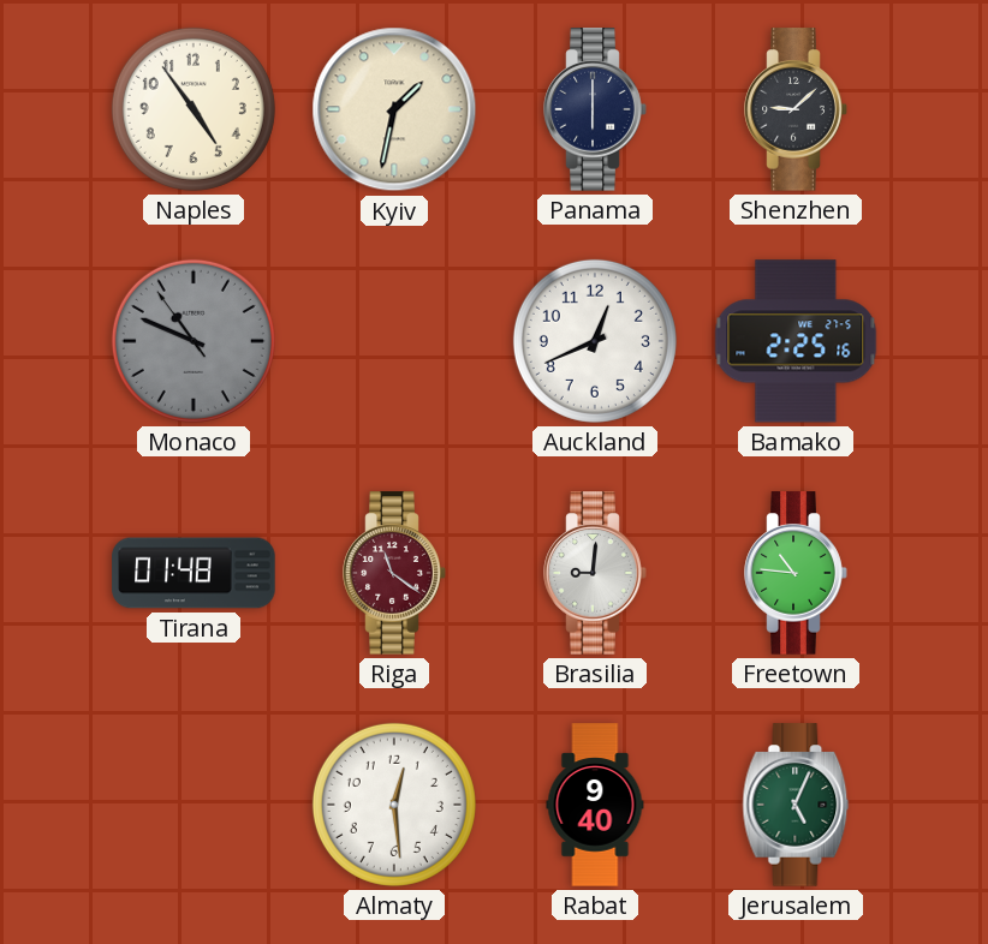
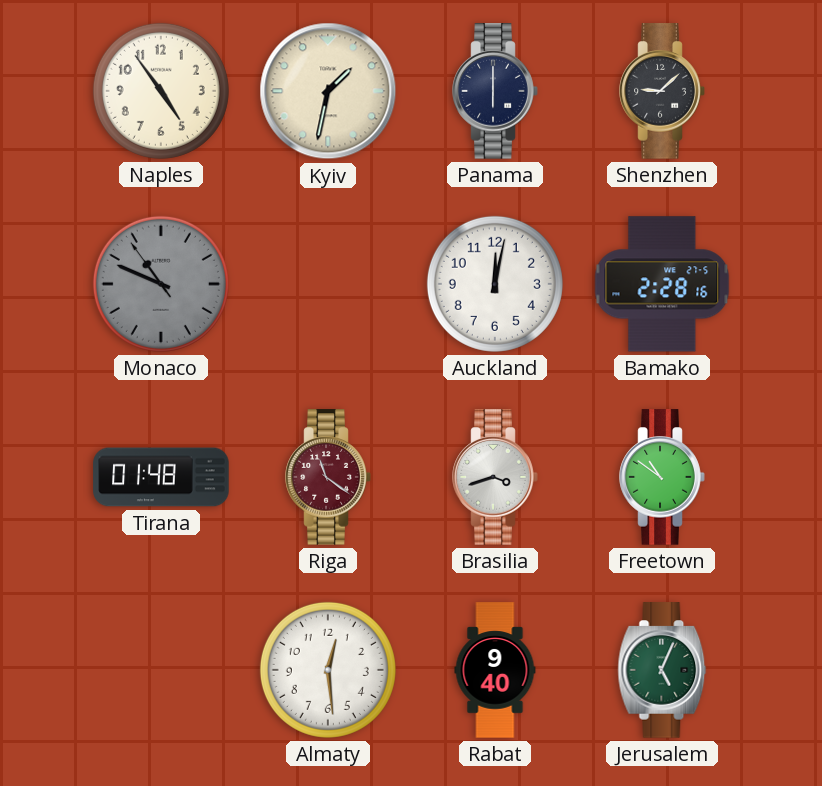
Auckland: 12:41 -> 12:02
Bamako: 2:25 -> 2:28
Brasilia: 9:01 -> 3:42
Freetown: 10:46 -> 10:51
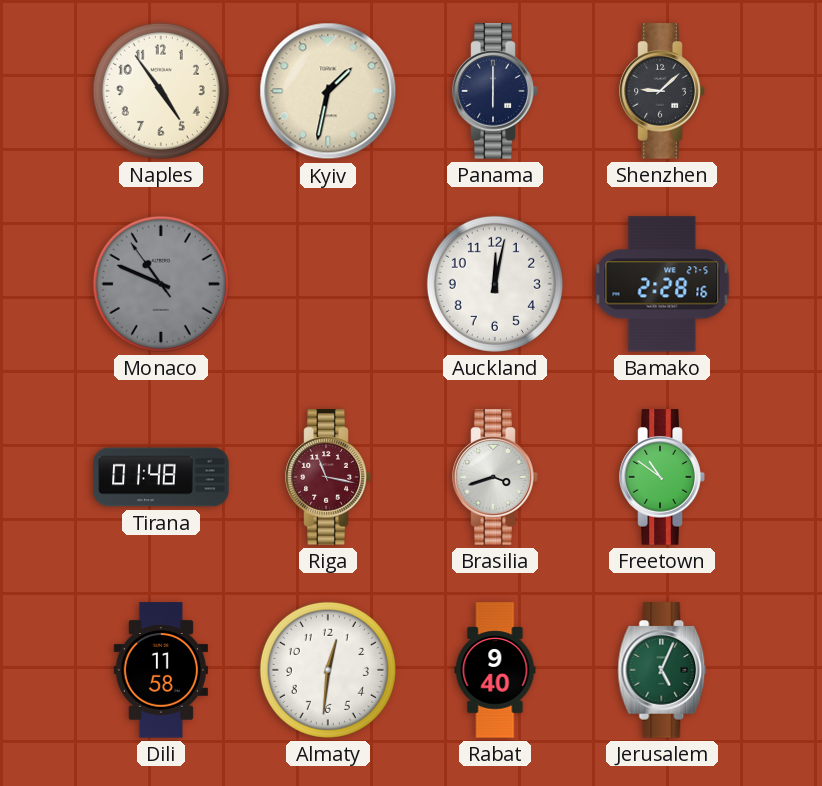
Riga: 11:21 -> 11:17
Dili: none -> 11:58
Almaty: 12:29 -> 12:31
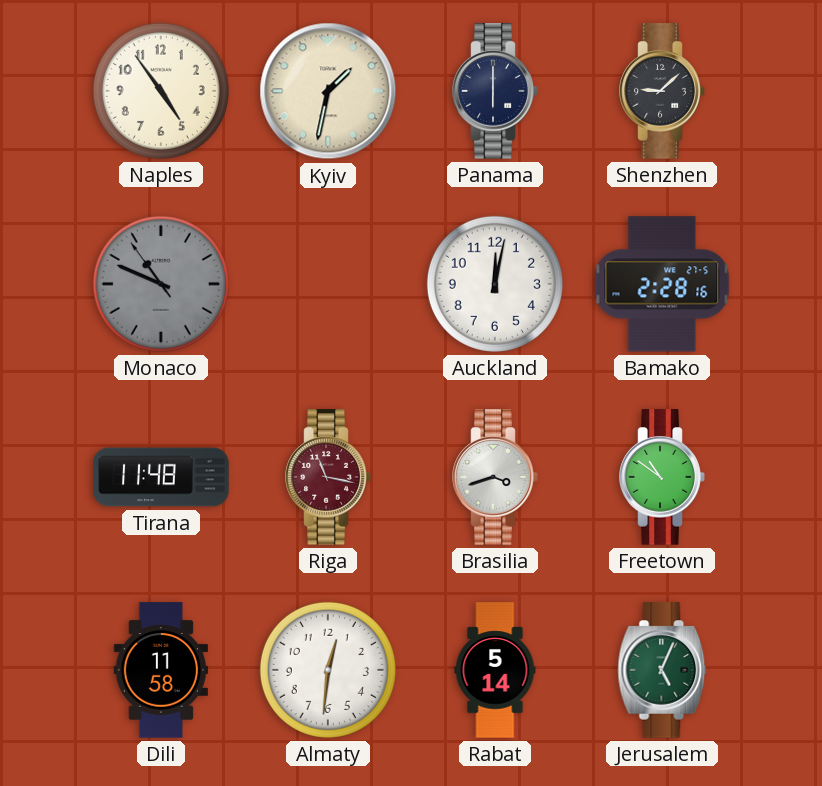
Tirana: 01:48 -> 11:48
Rabat: 9:40 -> 5:14
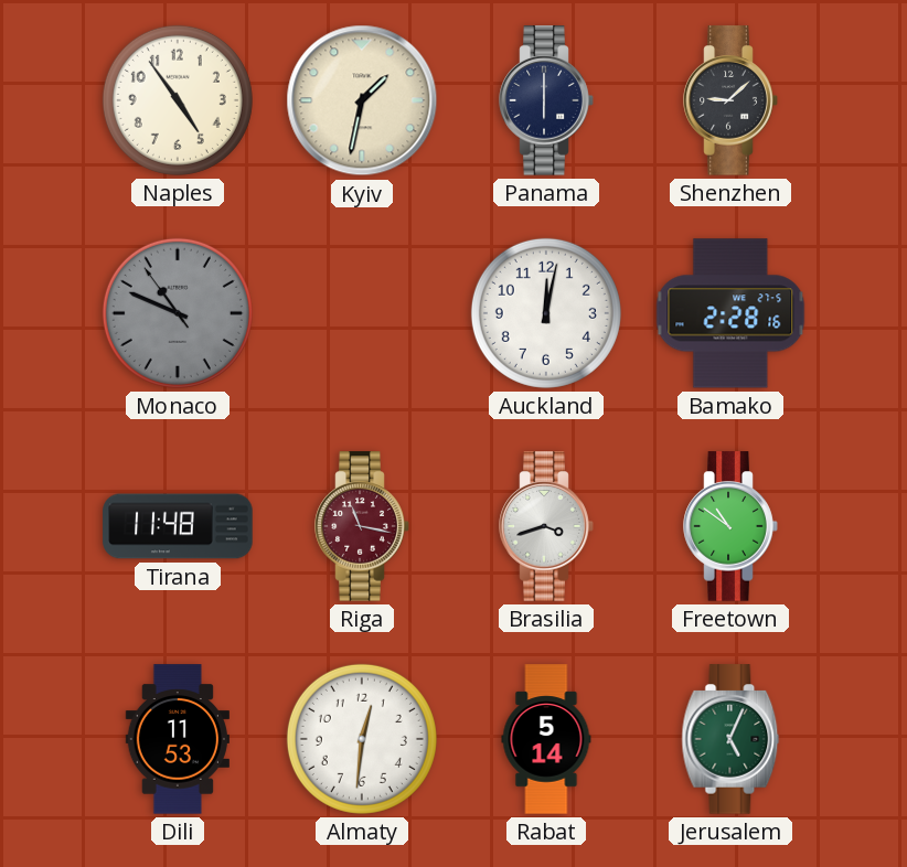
Dili: 11:58 -> 11:53
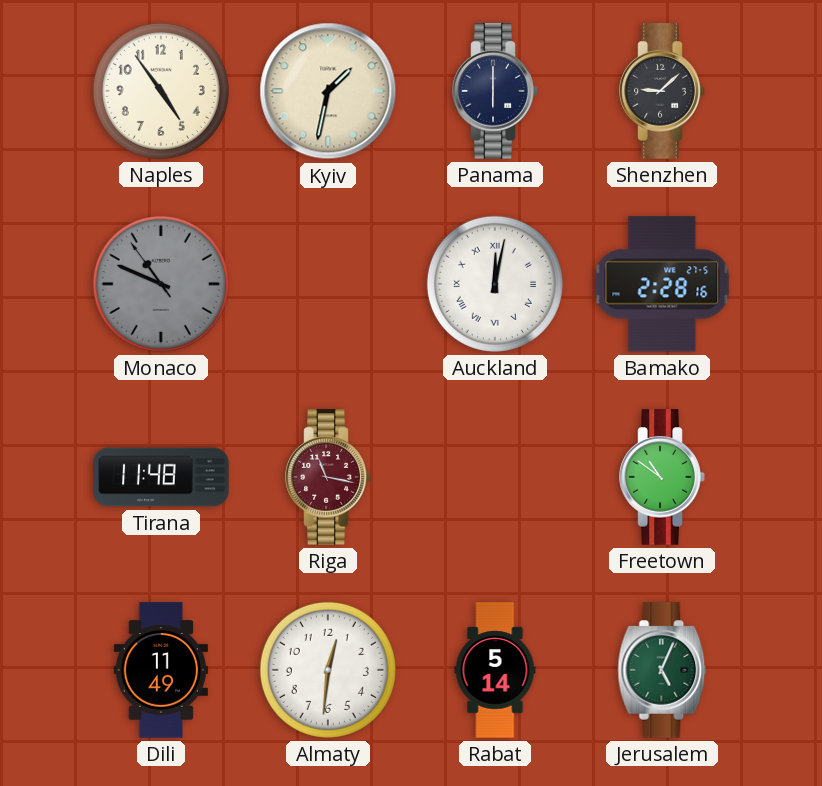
Auckland numerals: Arabic -> Roman
Brasilia: 3:42 -> none
Dili: 11:53 -> 11:49
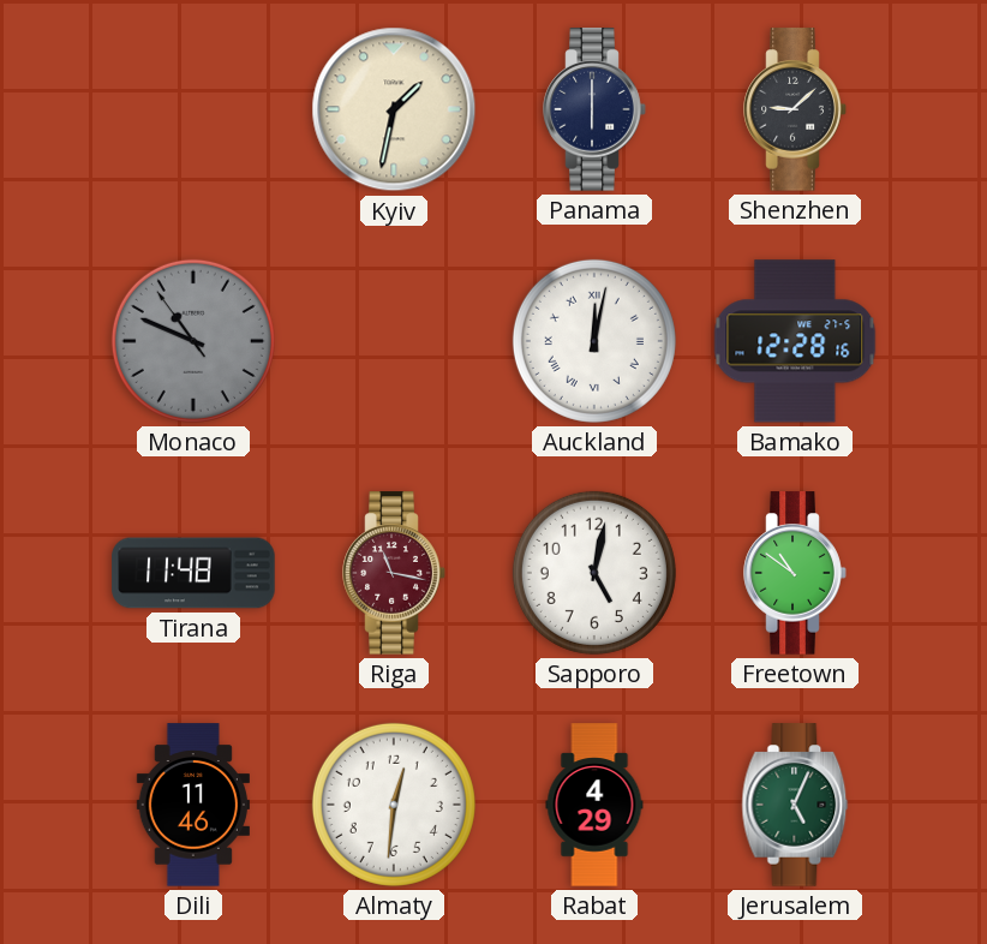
Naples: 4:54 -> none
Bamako: 2:28 -> 12:28
Sapporo: none -> 5:02
Dili: 11:49 -> 11:46
Rabat: 5:14 -> 4:29
